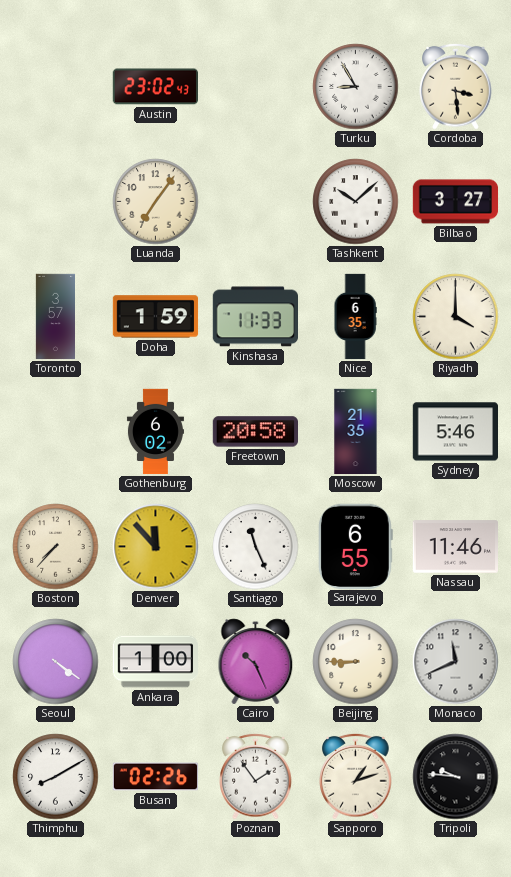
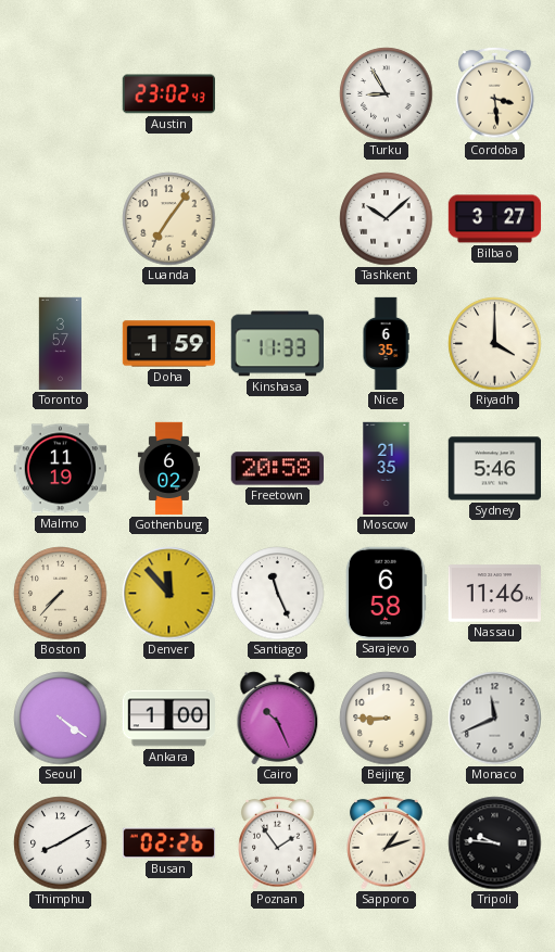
Malmo: none -> 11:19
Sarajevo: 6:55 -> 6:58
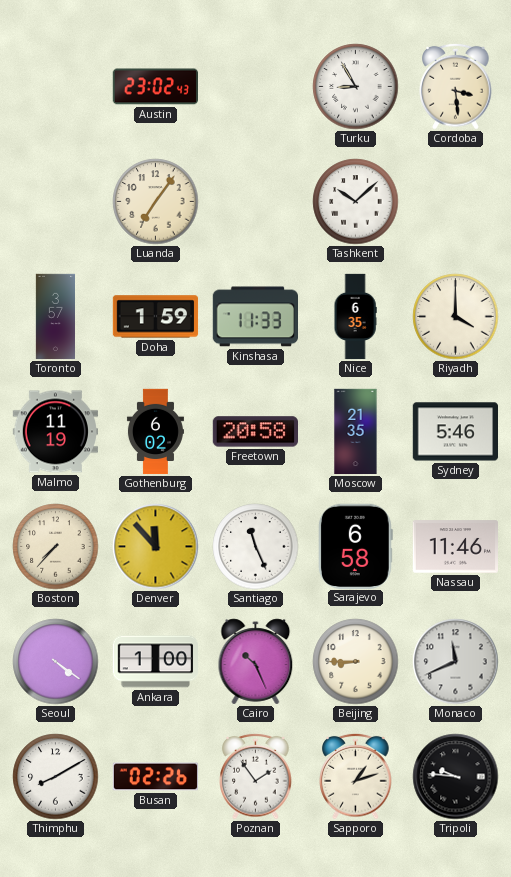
Bilbao: 3:27 -> none
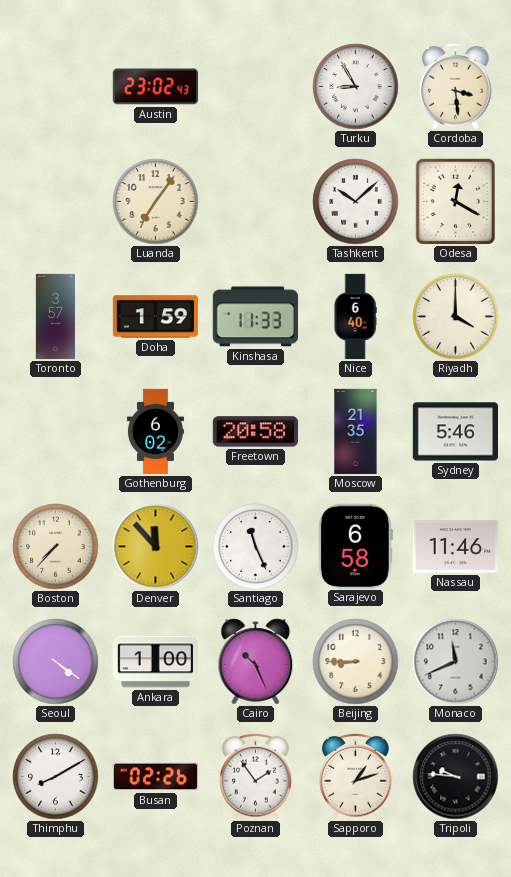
Odesa: none -> 12:20
Nice: 6:35 -> 6:40
Malmo: 11:19 -> none
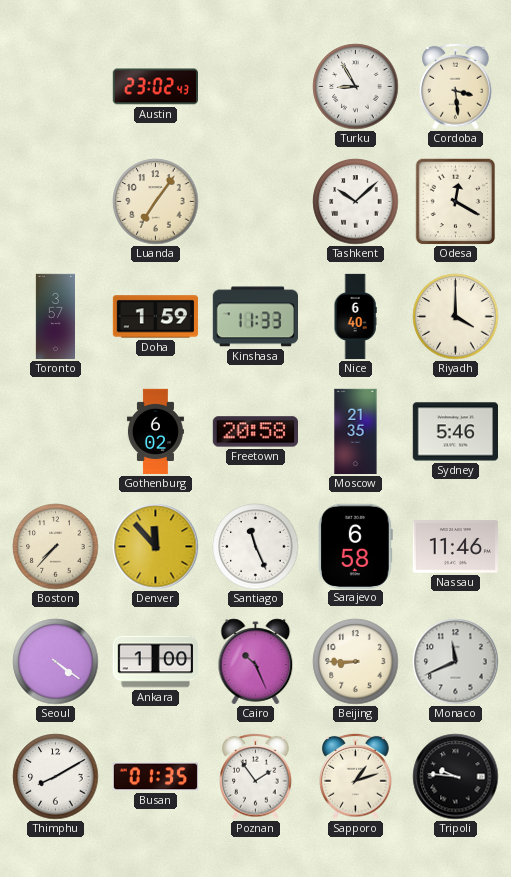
Busan: 02:26 -> 01:35
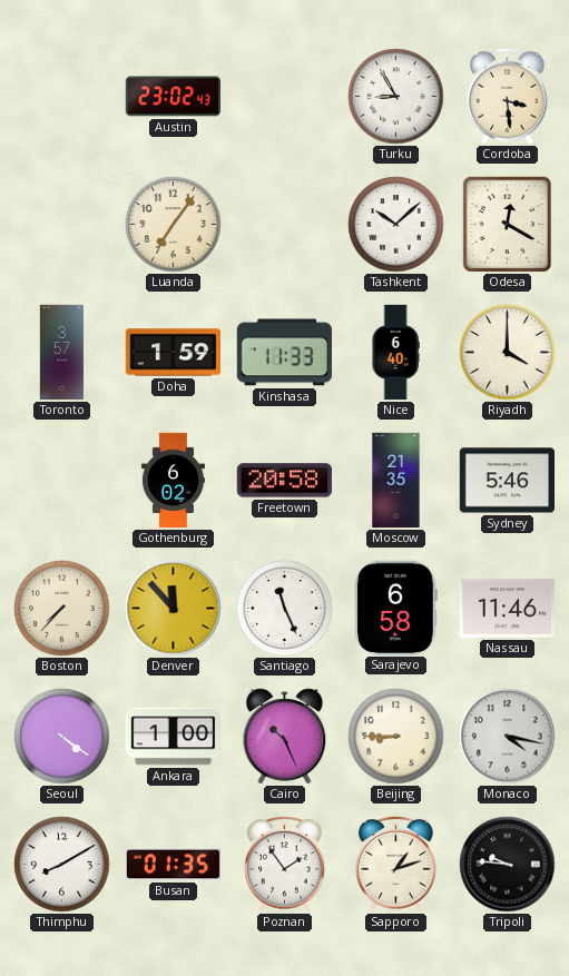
Monaco: 11:41 -> 4:17
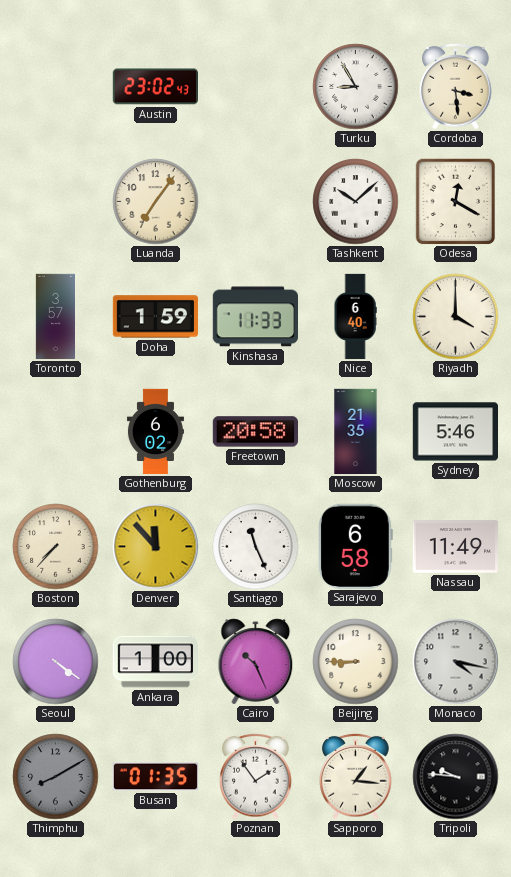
Nassau: 11:46 -> 11:49
Thimphu dial: white -> grey
Sapporo: 1:12 -> 1:16
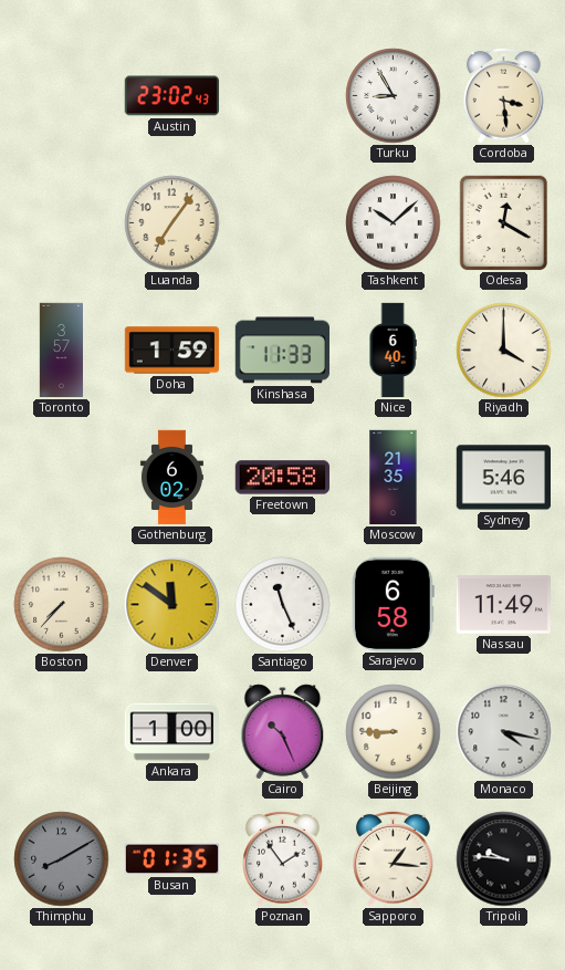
Denver: 11:53 -> 11:51
Seoul: 4:21 -> none
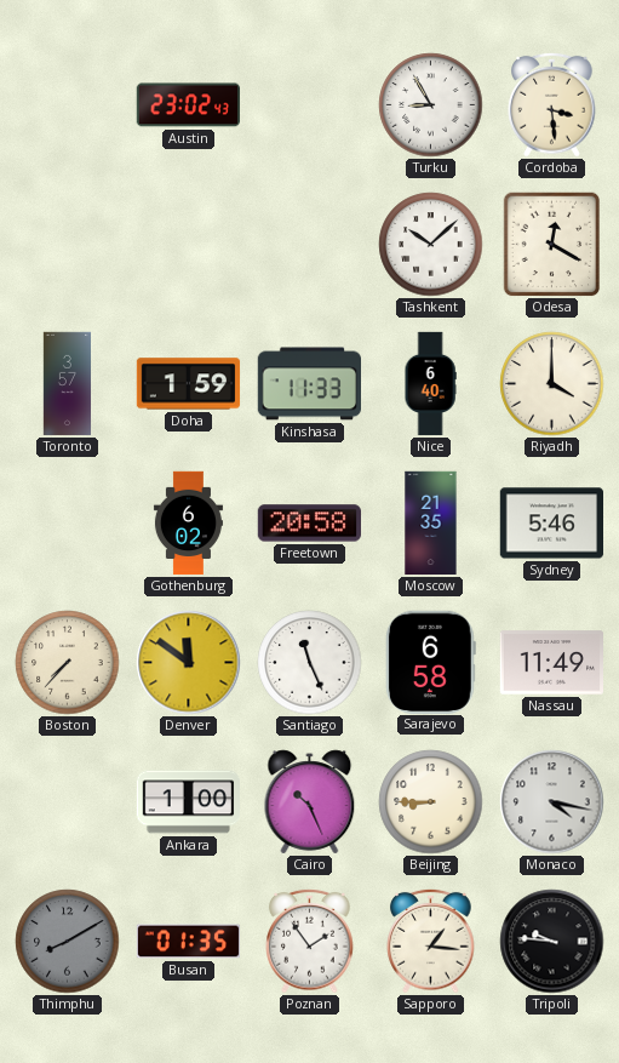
Luanda: 7:06 -> none
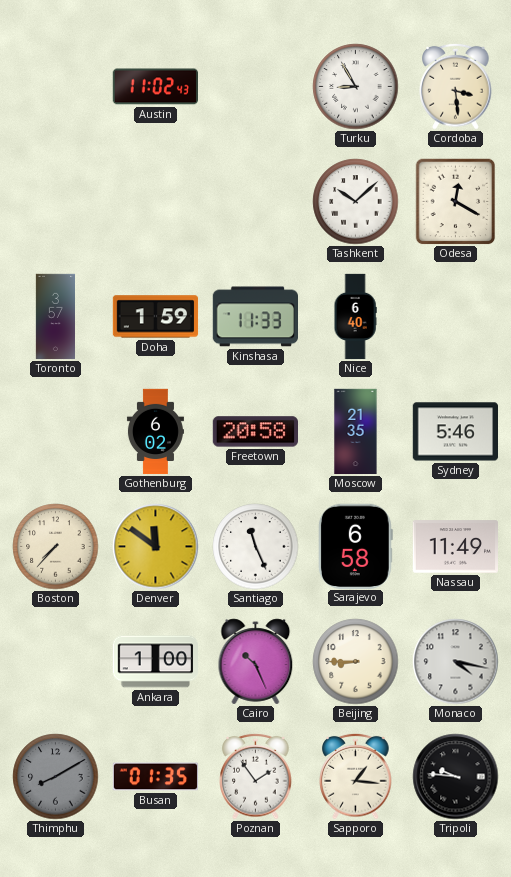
Austin: 23:02 -> 11:02
Riyadh: 4:00 -> none
